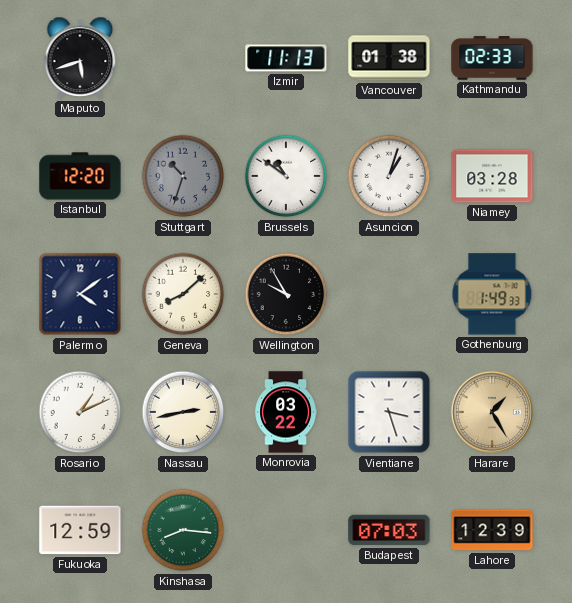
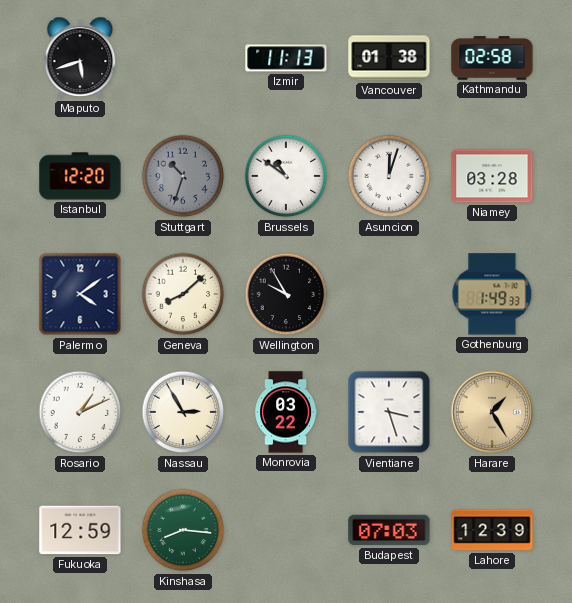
Kathmandu: 02:33 -> 02:58
Asuncion: 1:03 -> 12:03
Nassau: 2:43 -> 2:55
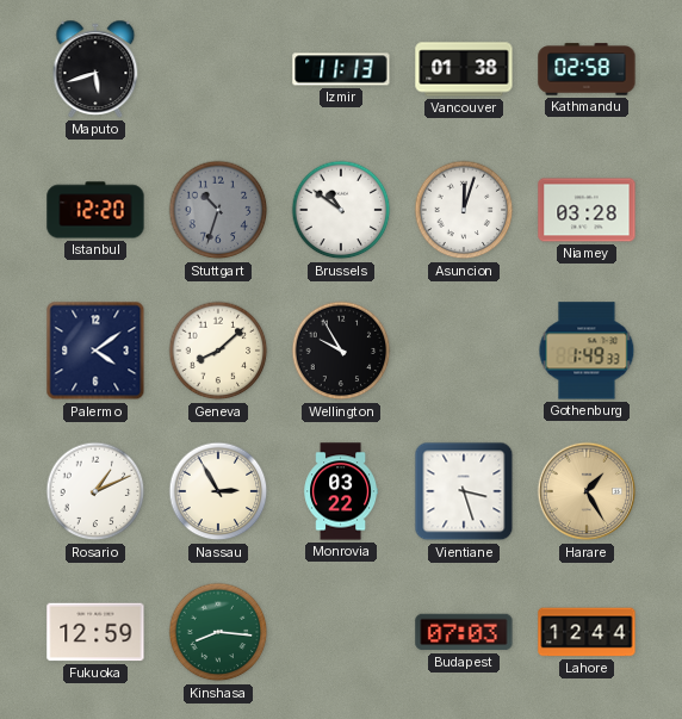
Lahore: 12:39 -> 12:44
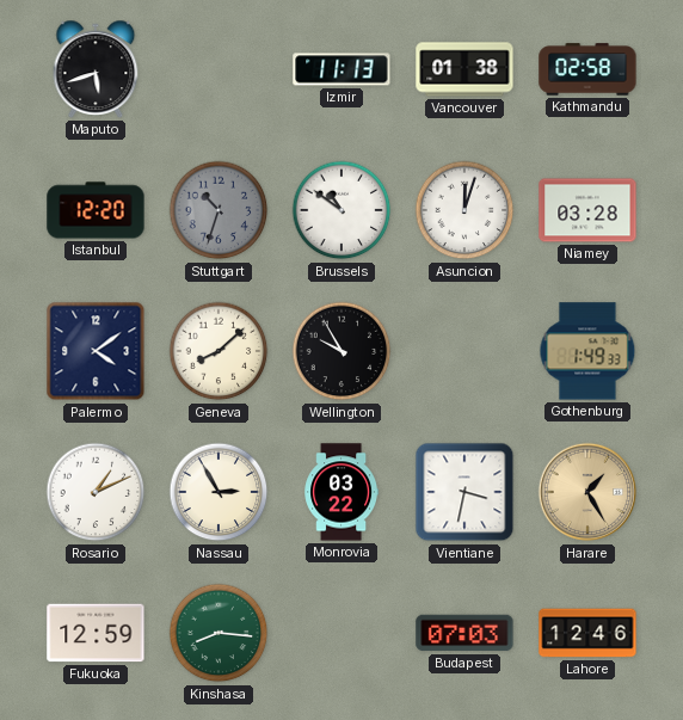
Vientiane: 3:27 -> 3:32
Lahore: 12:44 -> 12:46
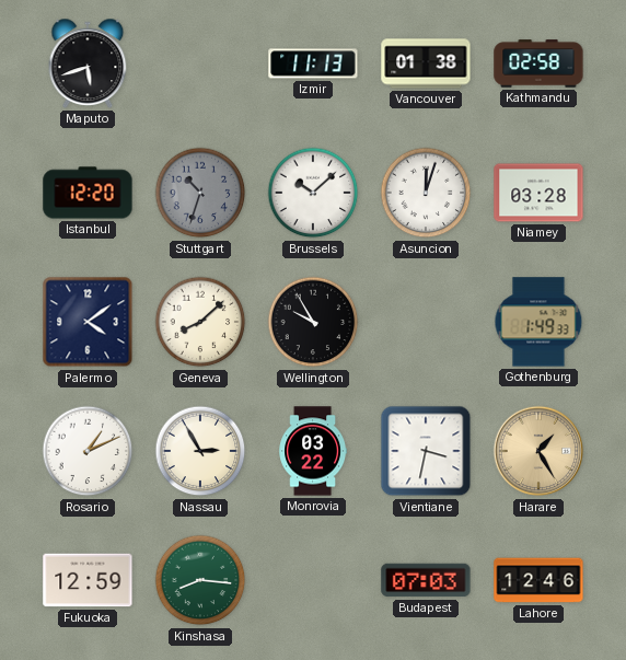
Brussels: 10:51 -> 10:08
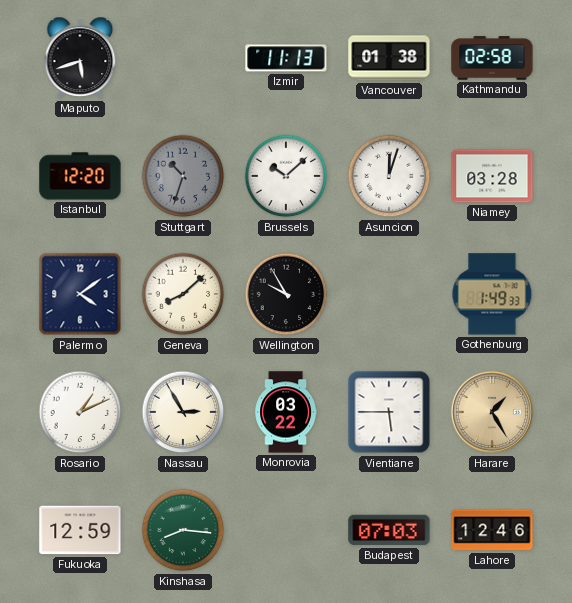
Vientiane: 3:32 -> 5:45
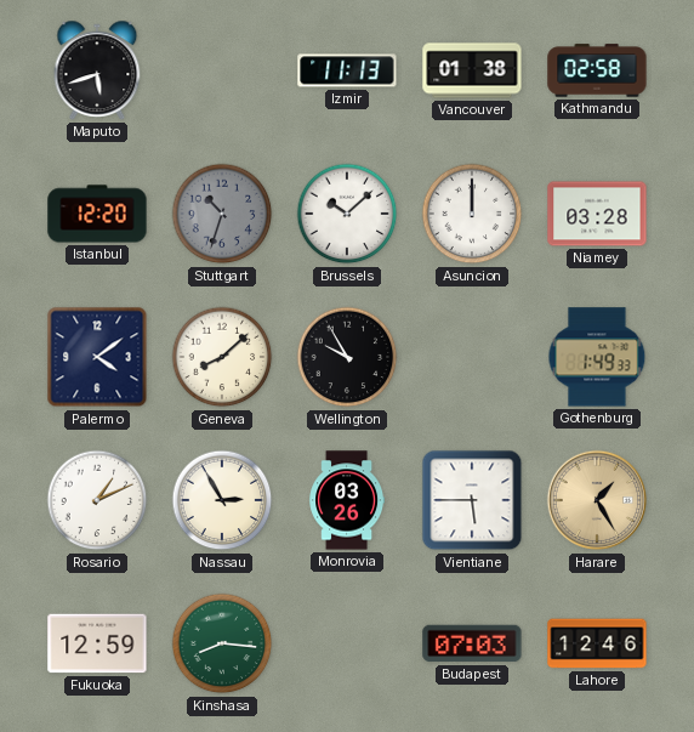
Asuncion: 12:03 -> 12:00
Monrovia: 03:22 -> 03:26
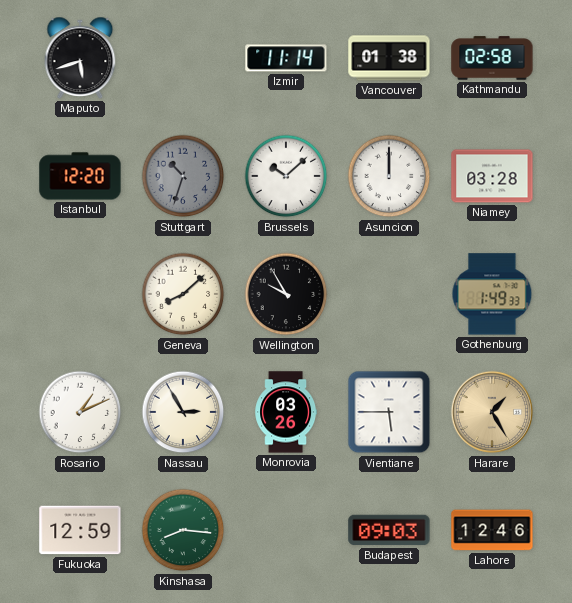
Izmir: 11:13 -> 11:14
Palermo: 4:09 -> none
Budapest: 07:03 -> 09:03
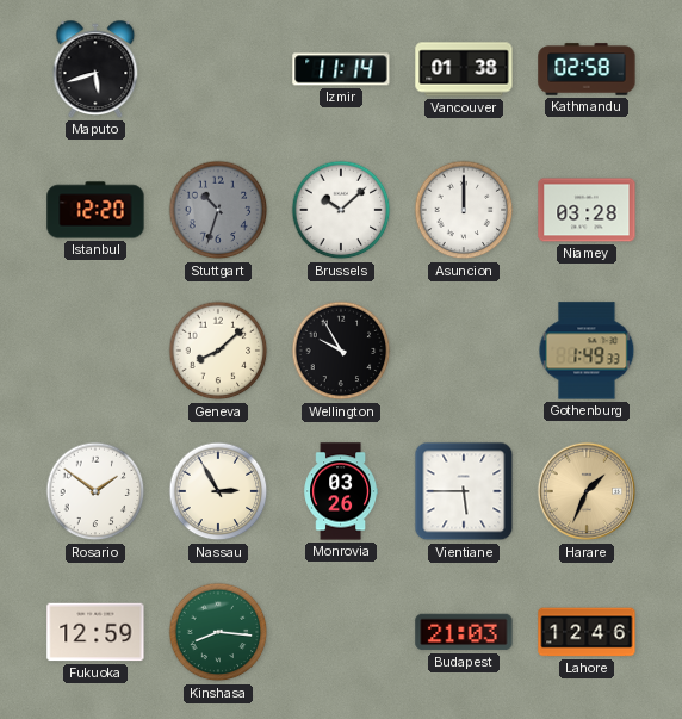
Rosario: 1:11 -> 1:51
Harare: 1:25 -> 1:34
Budapest: 09:03 -> 21:03
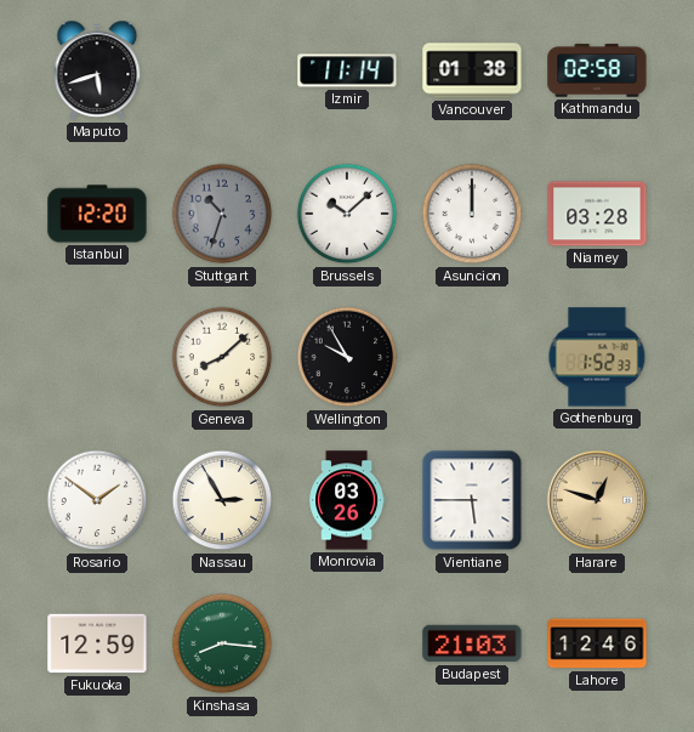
Gothenburg: 1:49 -> 1:52
Harare: 1:34 -> 12:48
